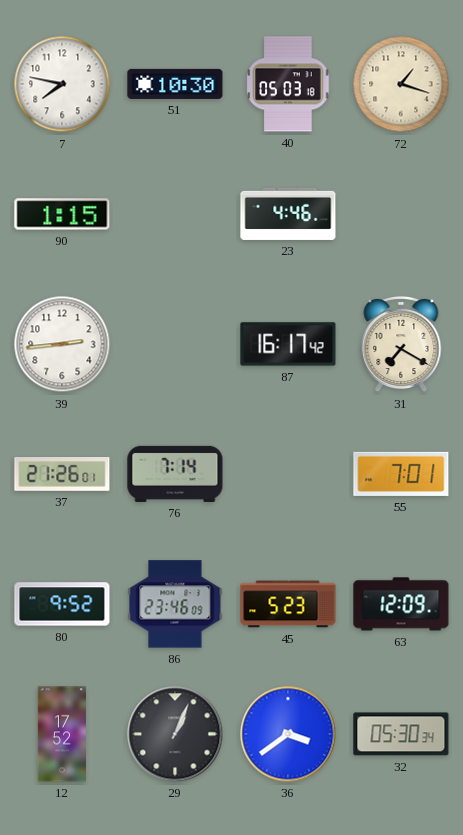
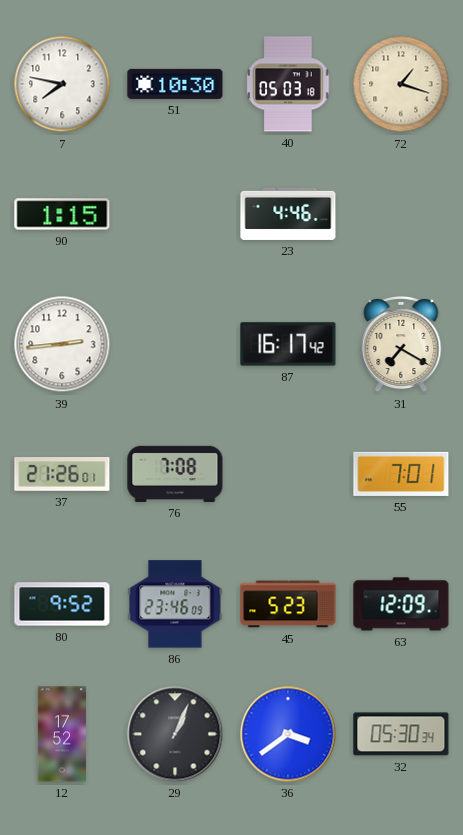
76: 7:14 -> 7:08
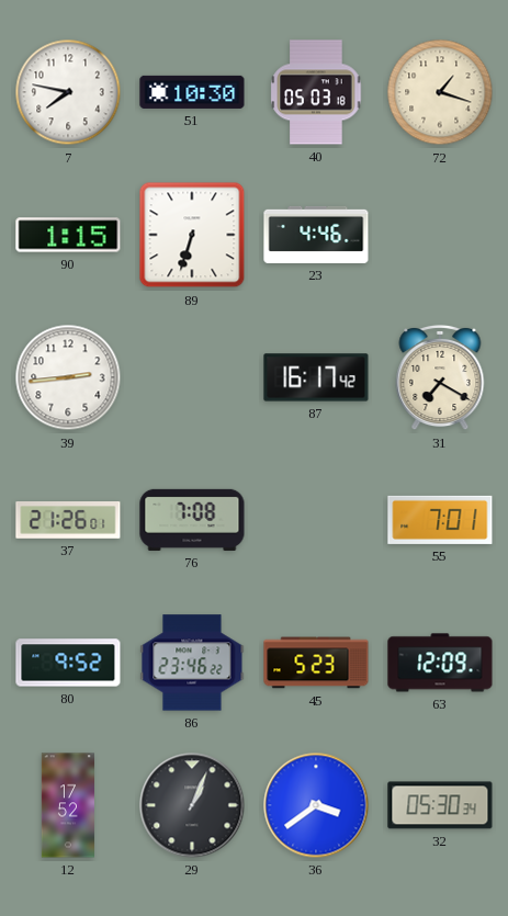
89: none -> 6:33
86: 23:46:09 -> 23:46:22
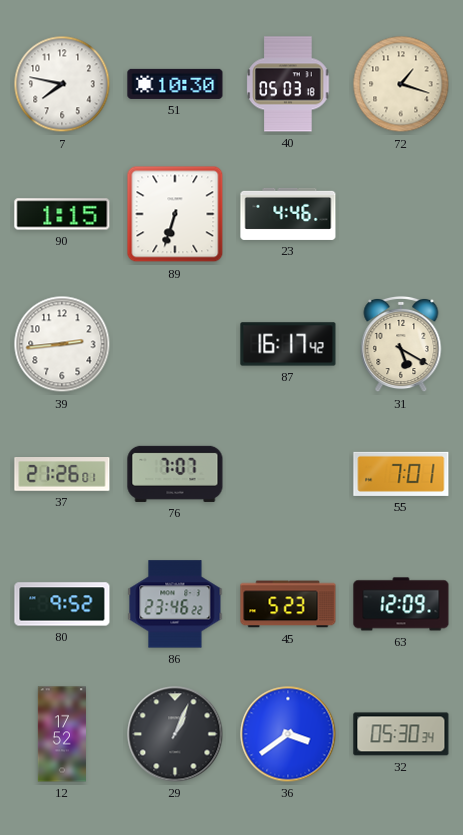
31: 7:20 -> 5:20
76: 7:08 -> 7:07
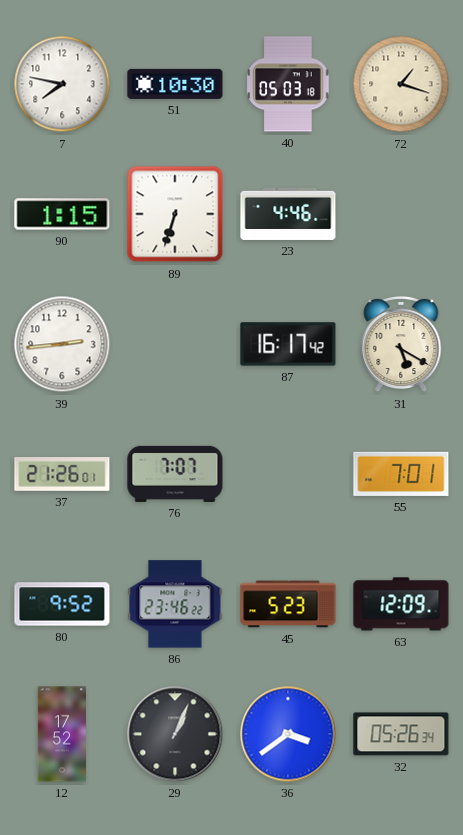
32: 05:30 -> 05:26
